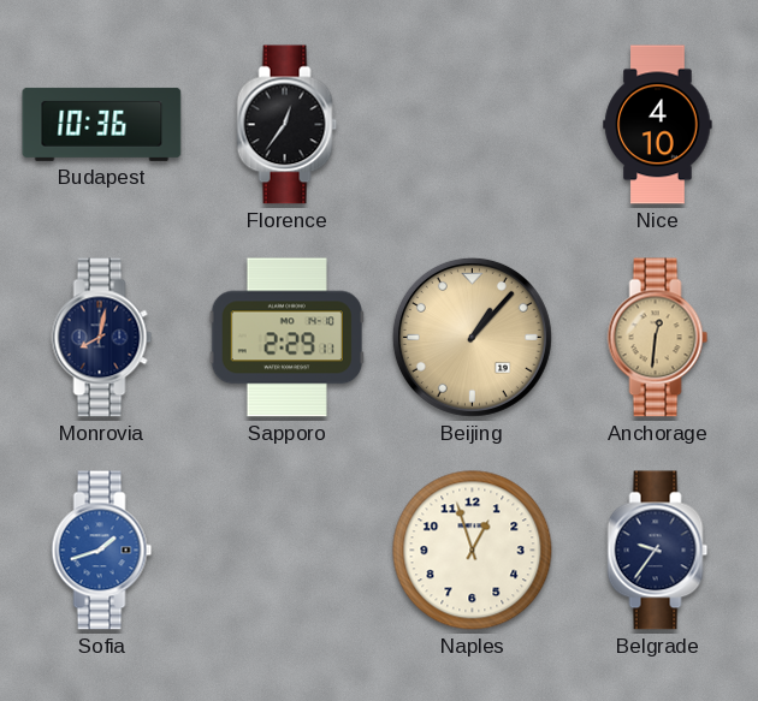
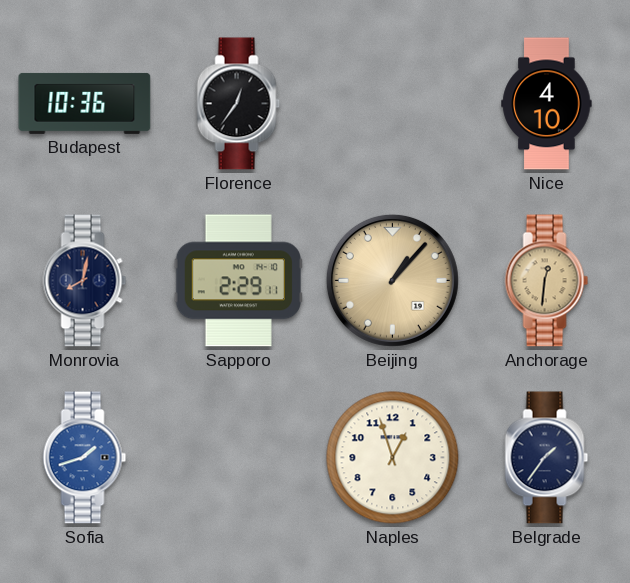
Belgrade: 9:36 -> 1:36
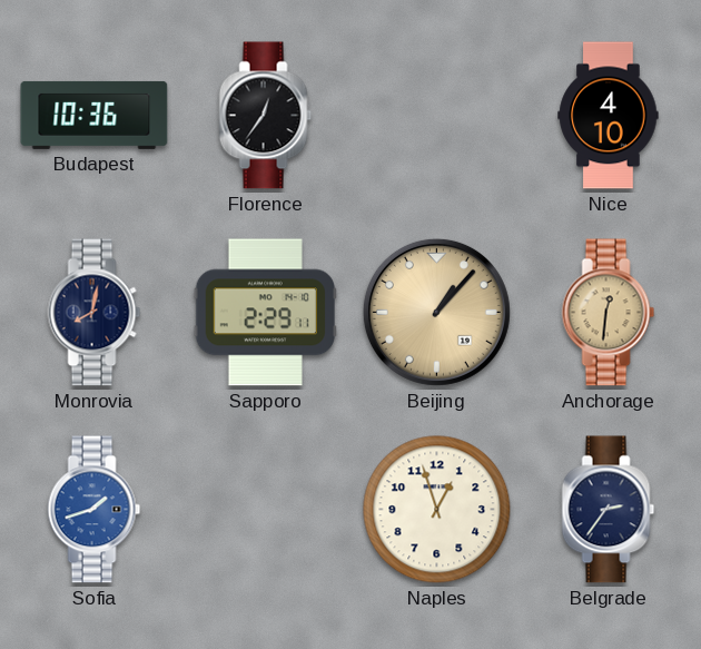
Belgrade: 1:36 -> 2:36
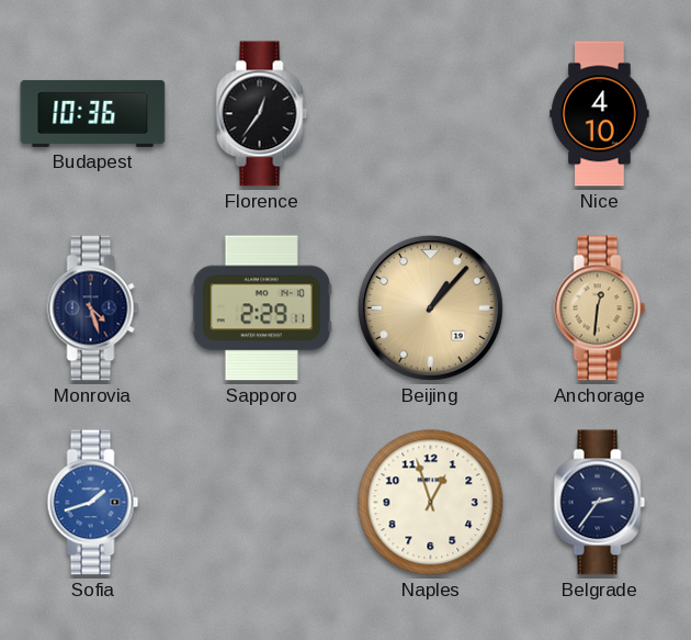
Monrovia: 8:02 -> 4:27
